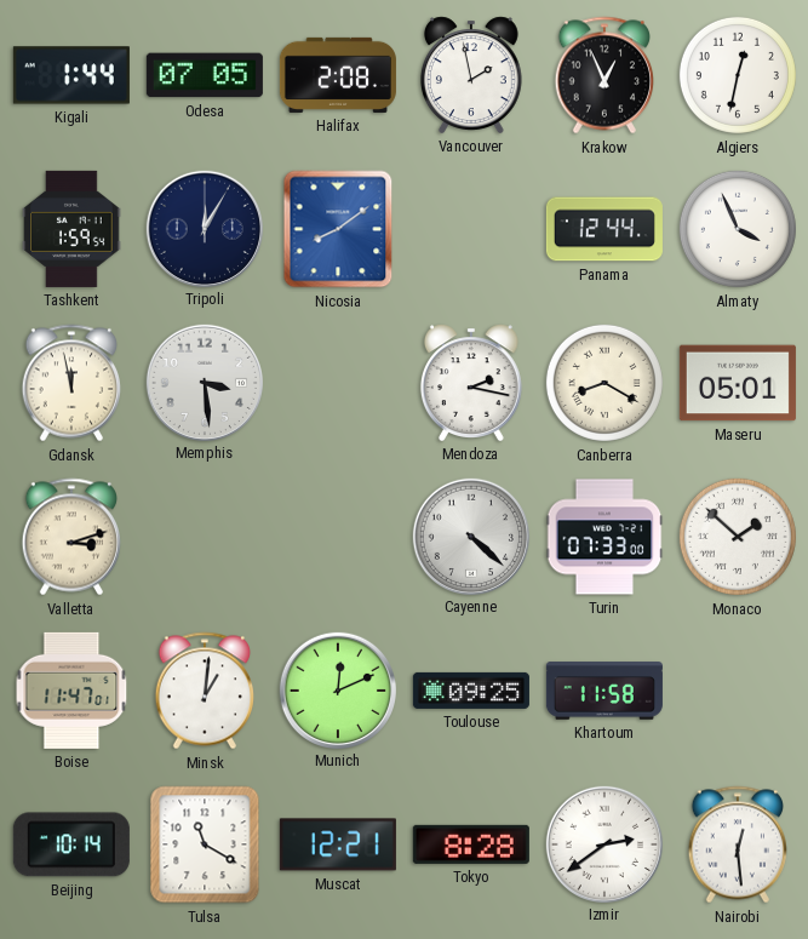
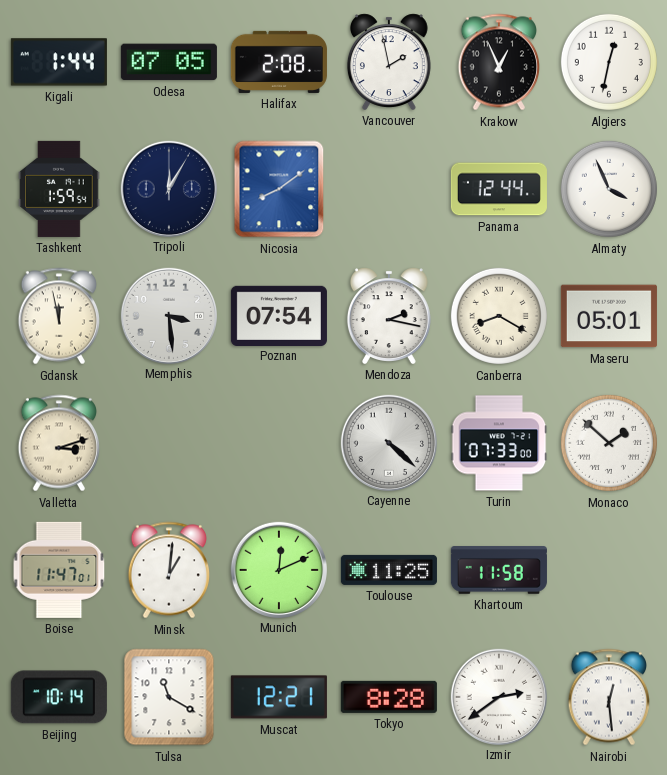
Poznan: none -> 07:54
Toulouse: 09:25 -> 11:25
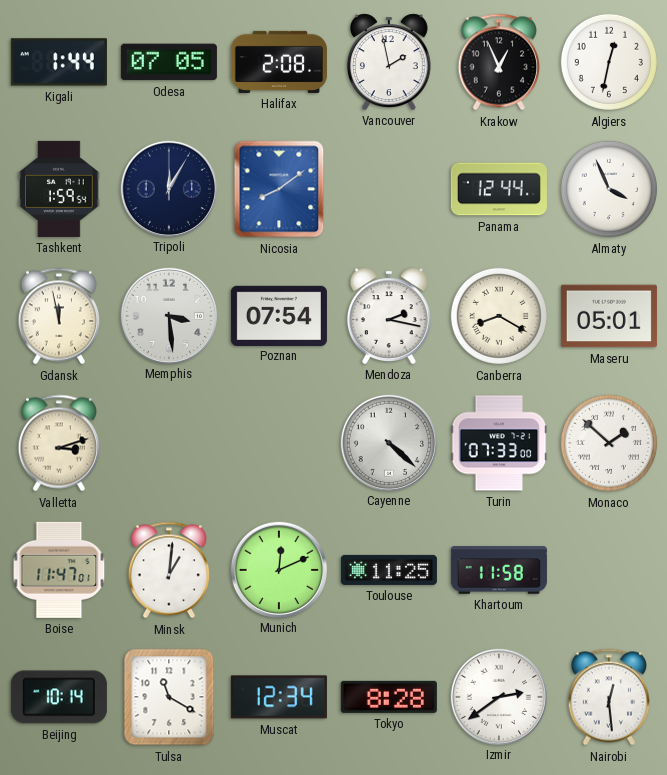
Muscat: 12:21 -> 12:34
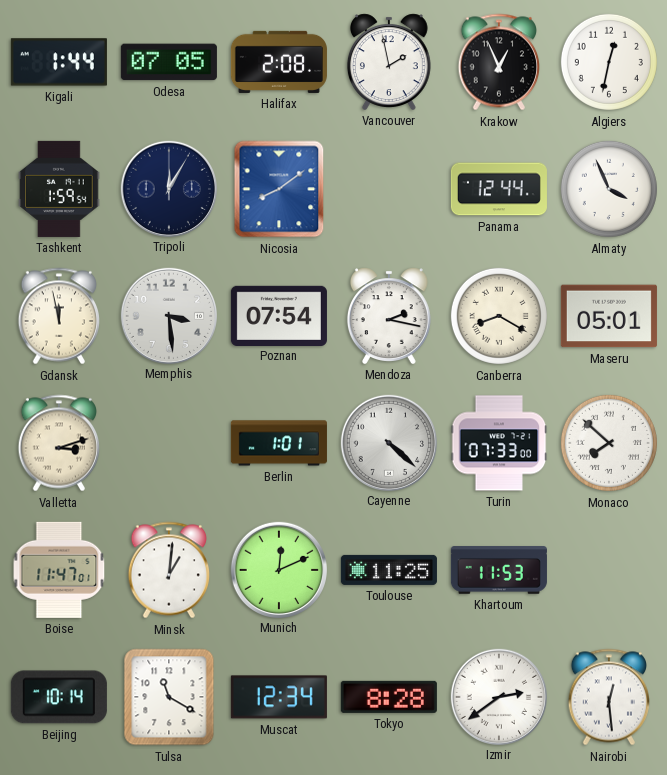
Berlin: none -> 1:01
Monaco: 1:52 -> 7:52
Khartoum: 11:58 -> 11:53
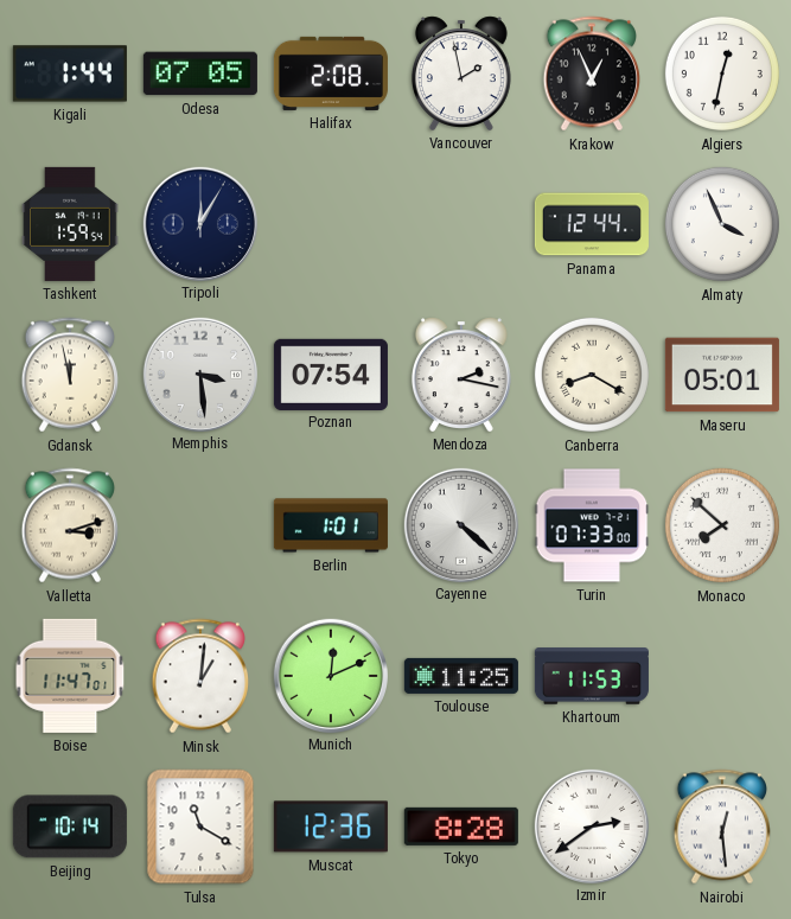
Nicosia: 8:09 -> none
Muscat: 12:34 -> 12:36
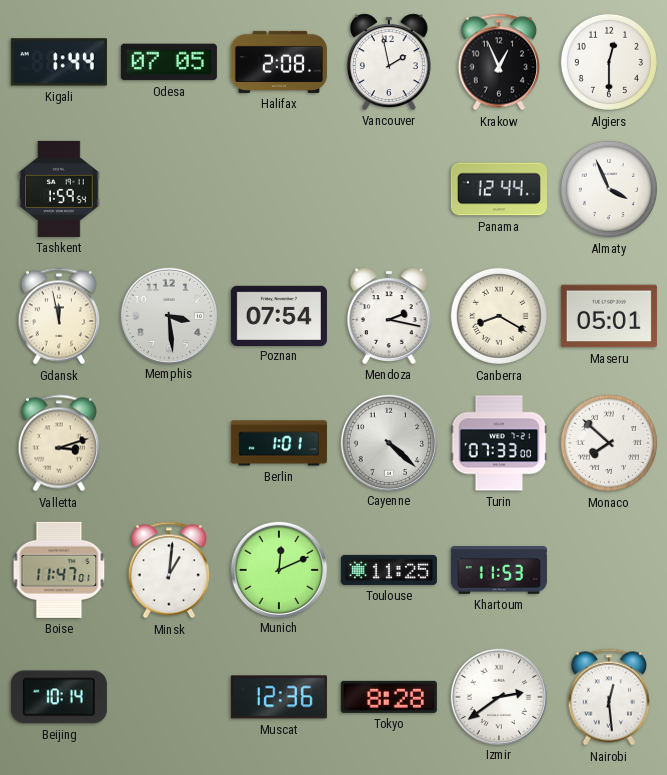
Algiers: 12:32 -> 12:30
Tripoli: 12:05 -> none
Tulsa: 11:20 -> none
